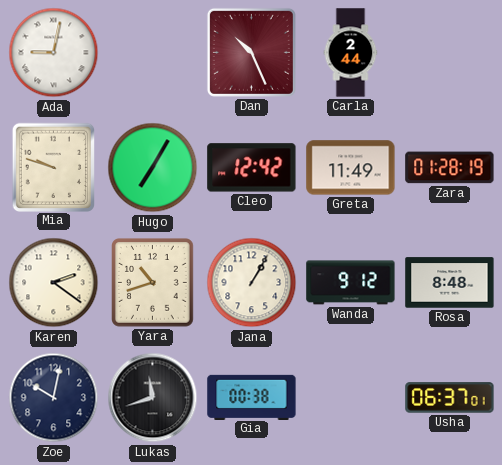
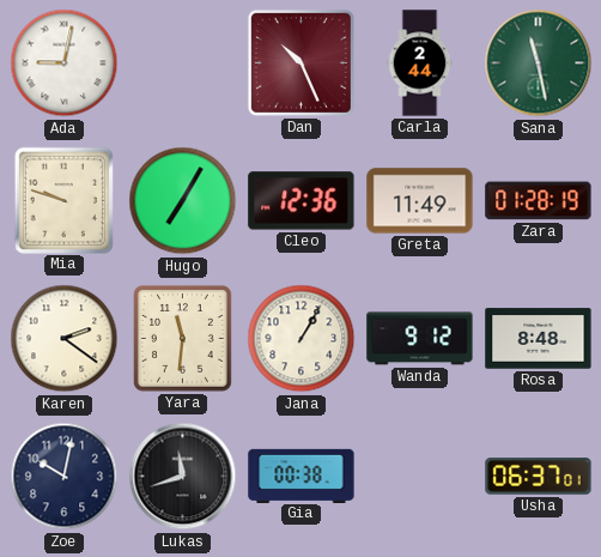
Sana: none -> 11:28
Cleo: 12:42 -> 12:36
Yara: 10:42 -> 11:31
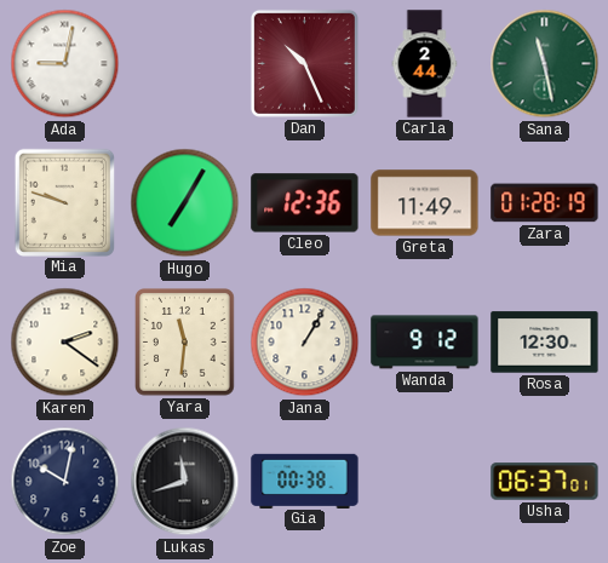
Rosa: 8:48 -> 12:30
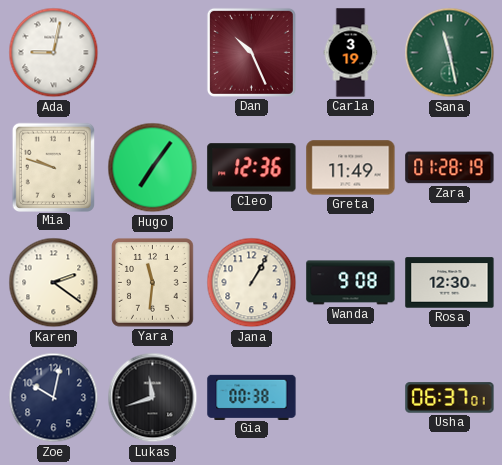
Carla: 2:44 -> 3:19
Hugo: 7:05 -> 7:06
Wanda: 9:12 -> 9:08
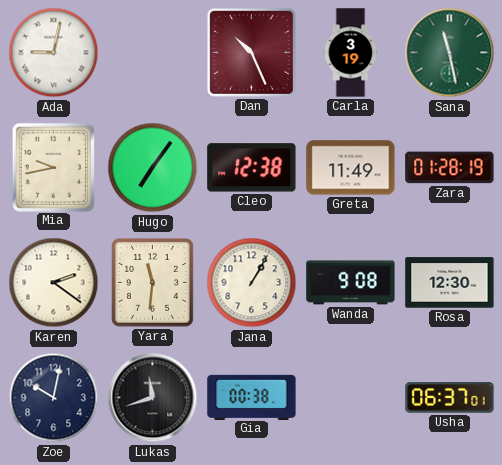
Mia: 9:48 -> 9:43
Cleo: 12:36 -> 12:38
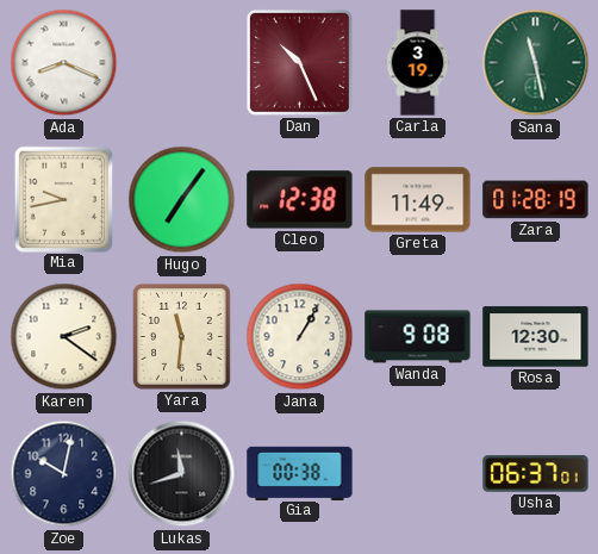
Ada: 9:02 -> 8:19
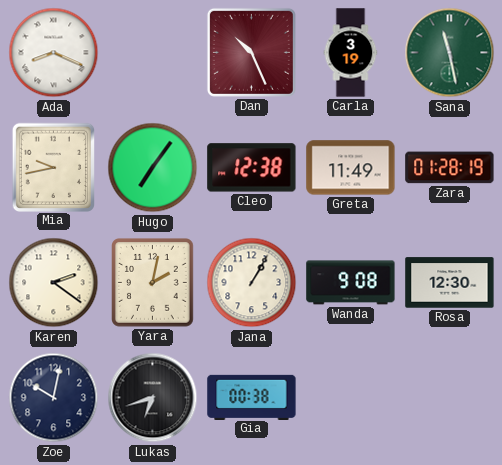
Yara: 11:31 -> 2:02
Lukas: 11:42 -> 6:42
Usha: 06:37 -> none
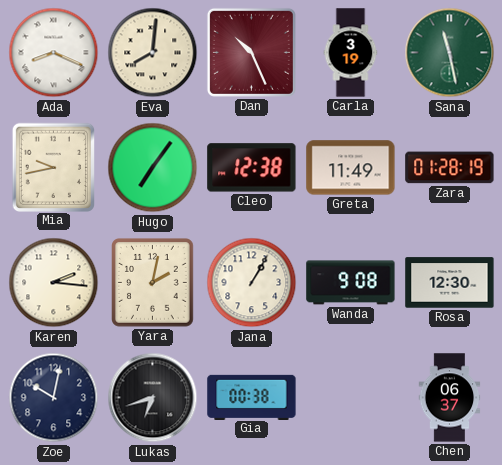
Eva: none -> 8:01
Karen: 2:21 -> 2:16
Chen: none -> 06:37
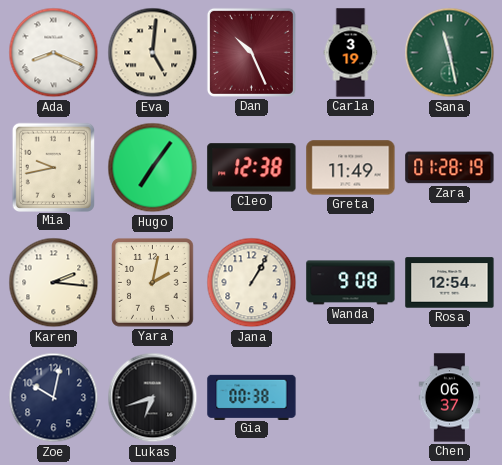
Eva: 8:01 -> 5:01
Rosa: 12:30 -> 12:54
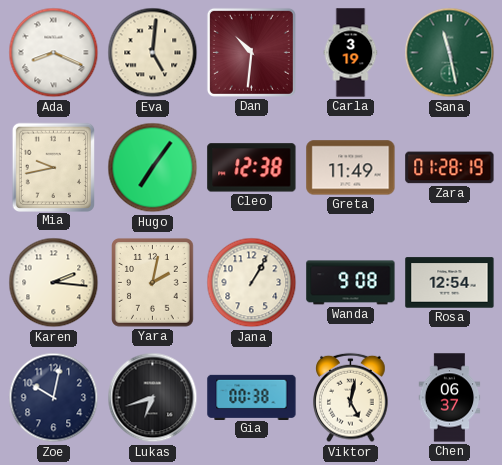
Dan: 10:26 -> 10:31
Viktor: none -> 5:02
